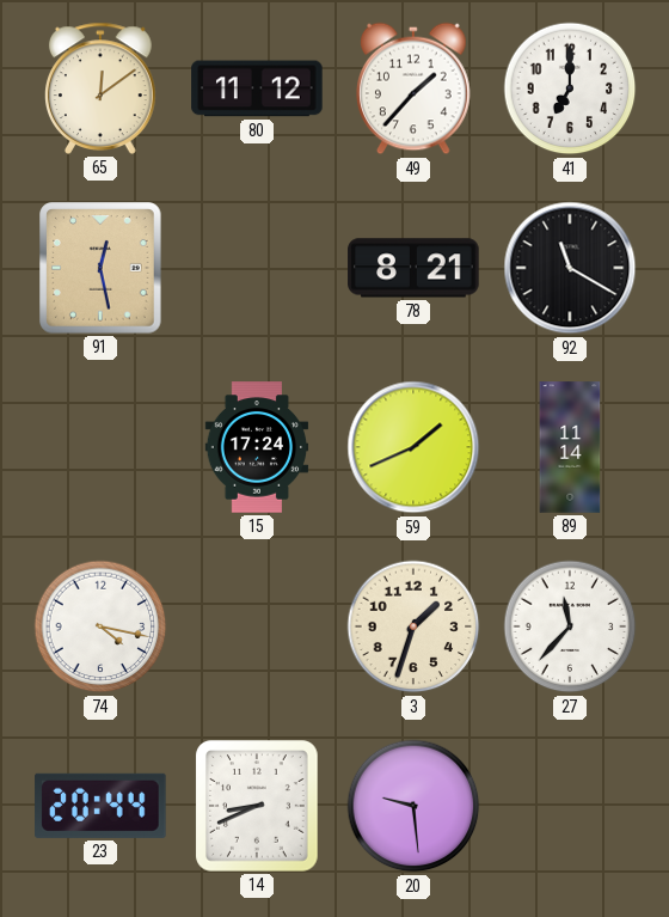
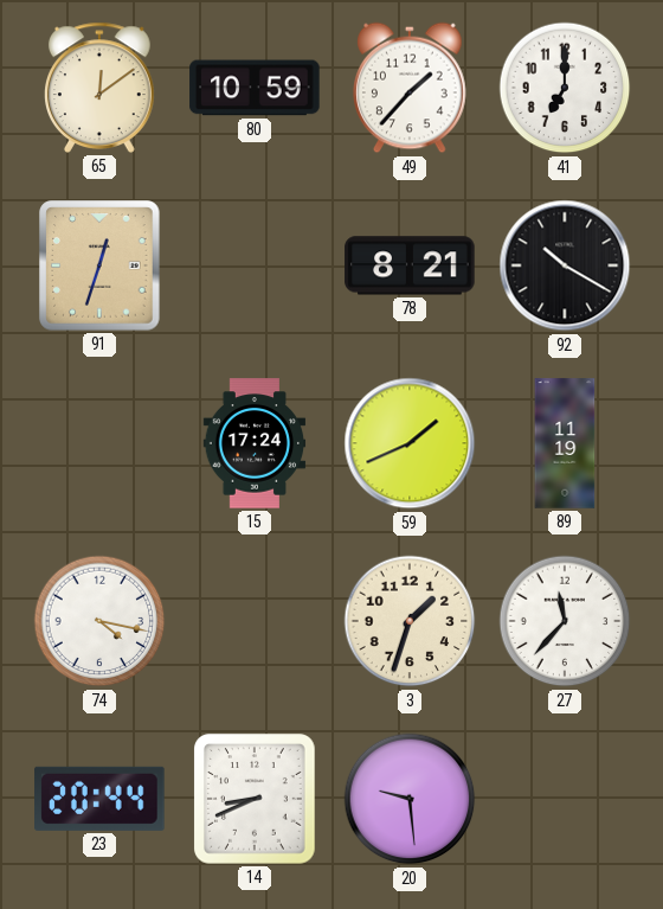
80: 11:12 -> 10:59
91: 12:28 -> 12:33
92: 11:20 -> 10:20
89: 11:14 -> 11:19
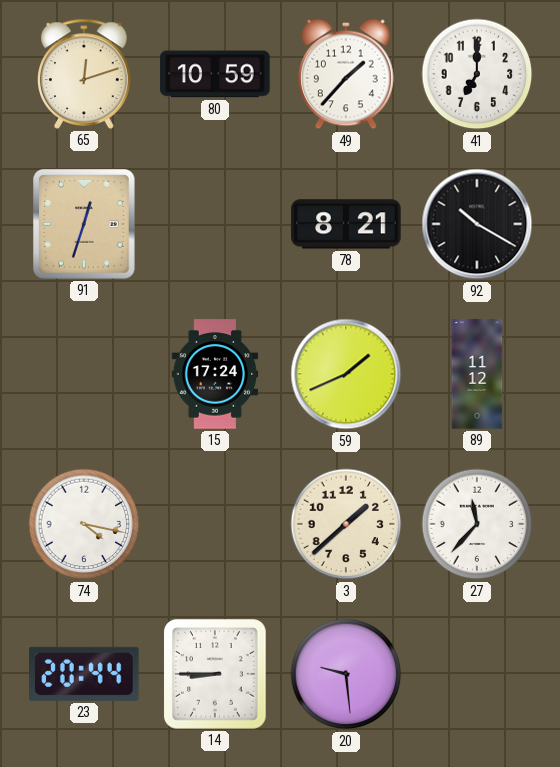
65: 12:09 -> 12:12
89: 11:19 -> 11:12
3: 1:33 -> 1:38
14: 8:41 -> 8:45
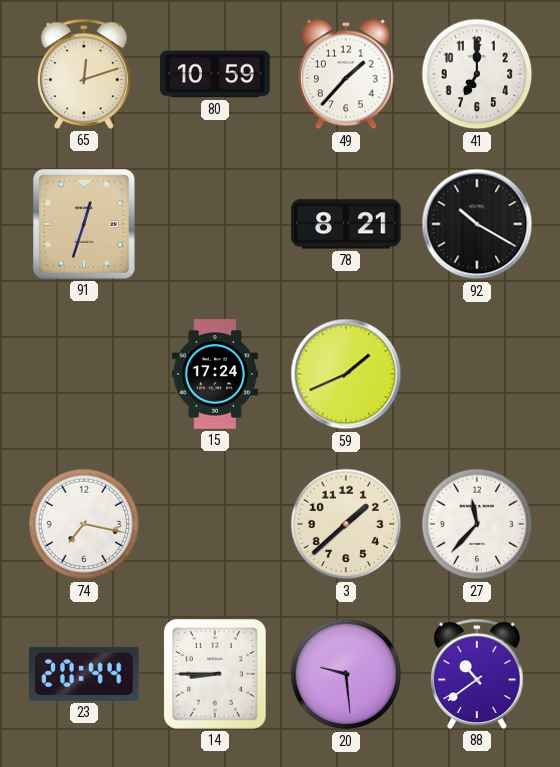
89: 11:12 -> none
74: 4:17 -> 7:17
88: none -> 10:39
